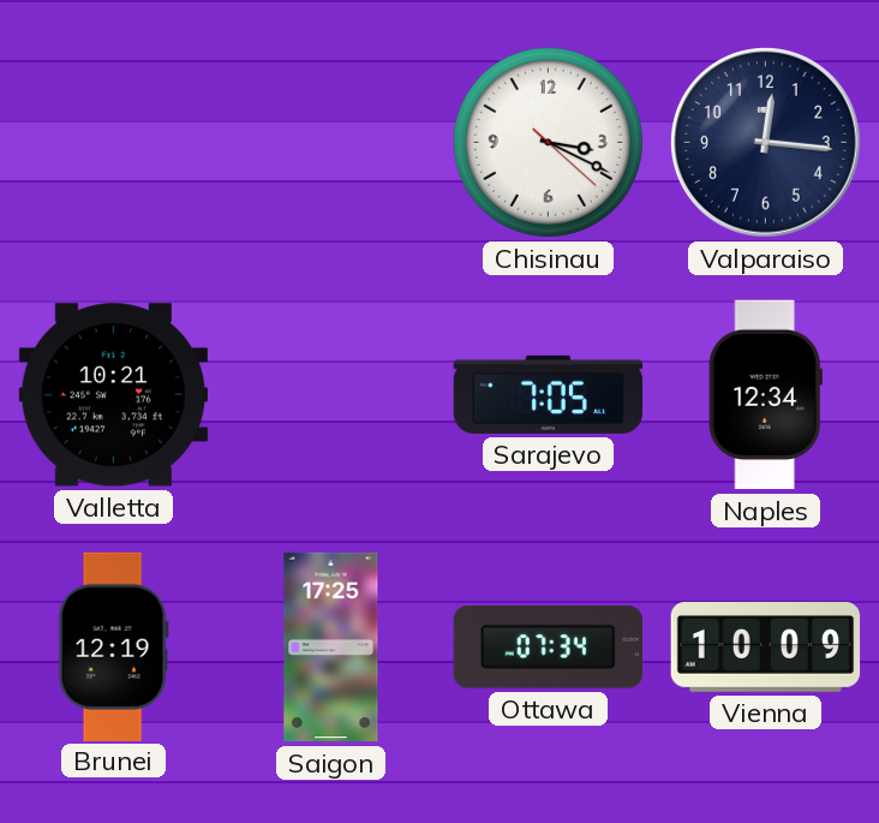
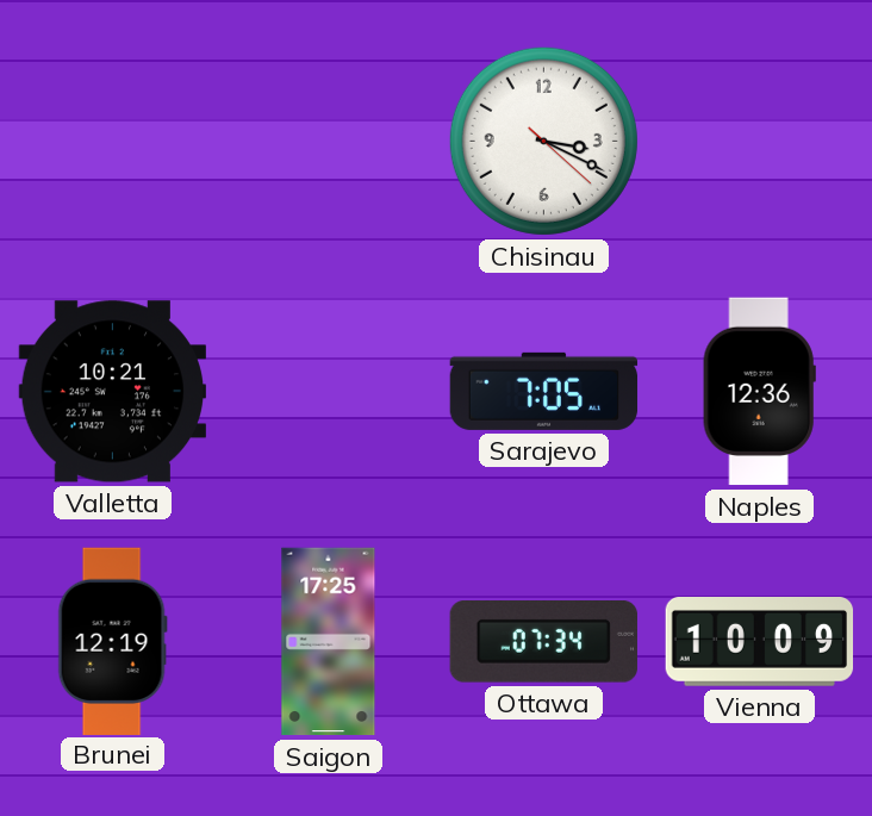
Valparaiso: 12:16 -> none
Naples: 12:34 -> 12:36
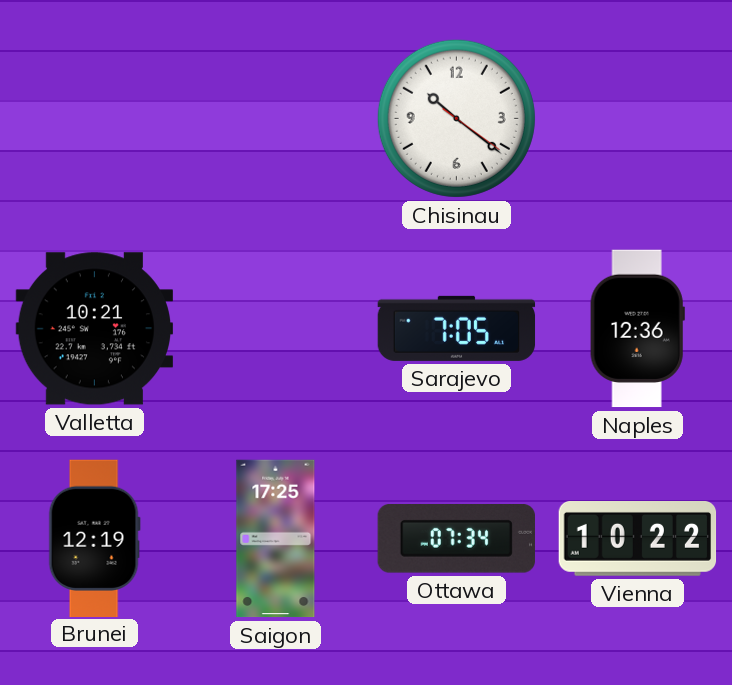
Chisinau: 3:19 -> 10:21
Vienna: 10:09 -> 10:22
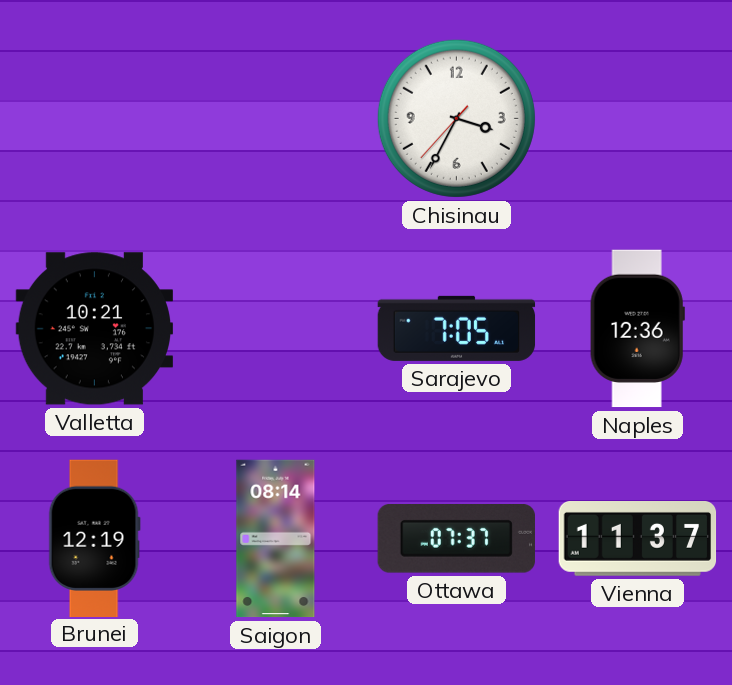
Chisinau: 10:21 -> 3:34
Saigon: 17:25 -> 08:14
Ottawa: 07:34 -> 07:37
Vienna: 10:22 -> 11:37
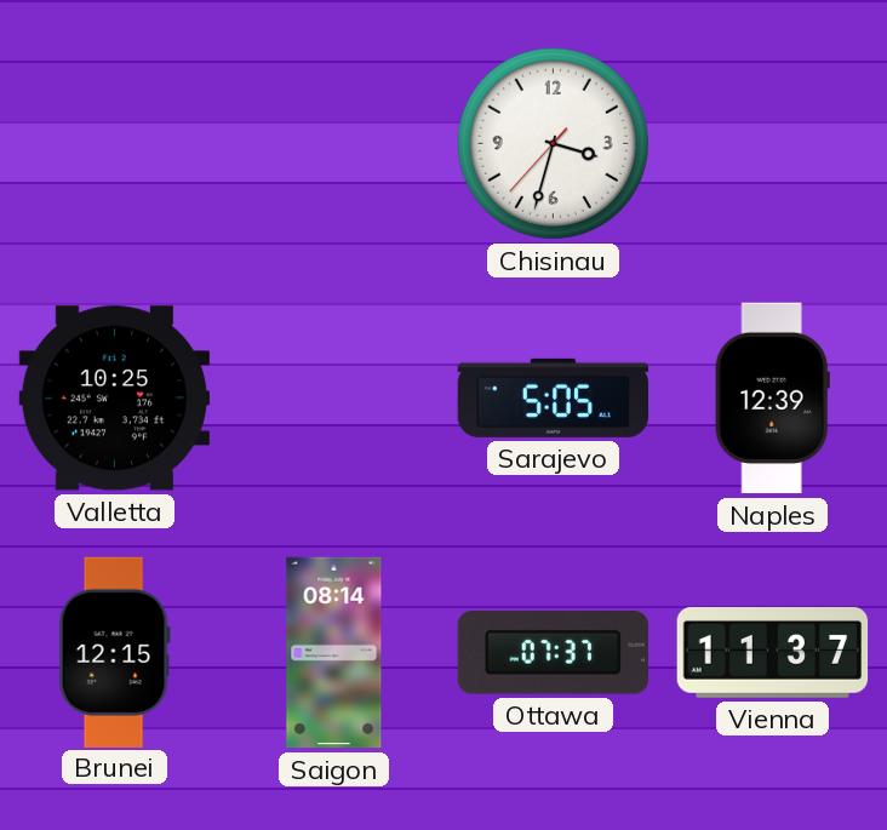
Chisinau: 3:34 -> 3:32
Valletta: 10:21 -> 10:25
Sarajevo: 7:05 -> 5:05
Naples: 12:36 -> 12:39
Brunei: 12:19 -> 12:15
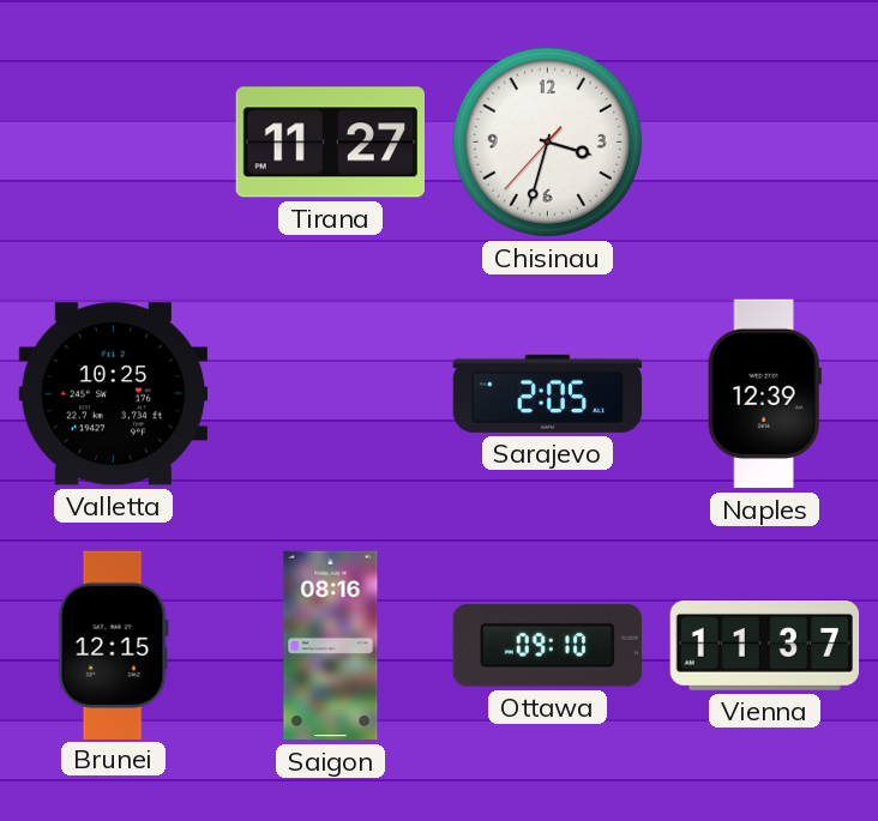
Tirana: none -> 11:27
Sarajevo: 5:05 -> 2:05
Saigon: 08:14 -> 08:16
Ottawa: 07:37 -> 09:10
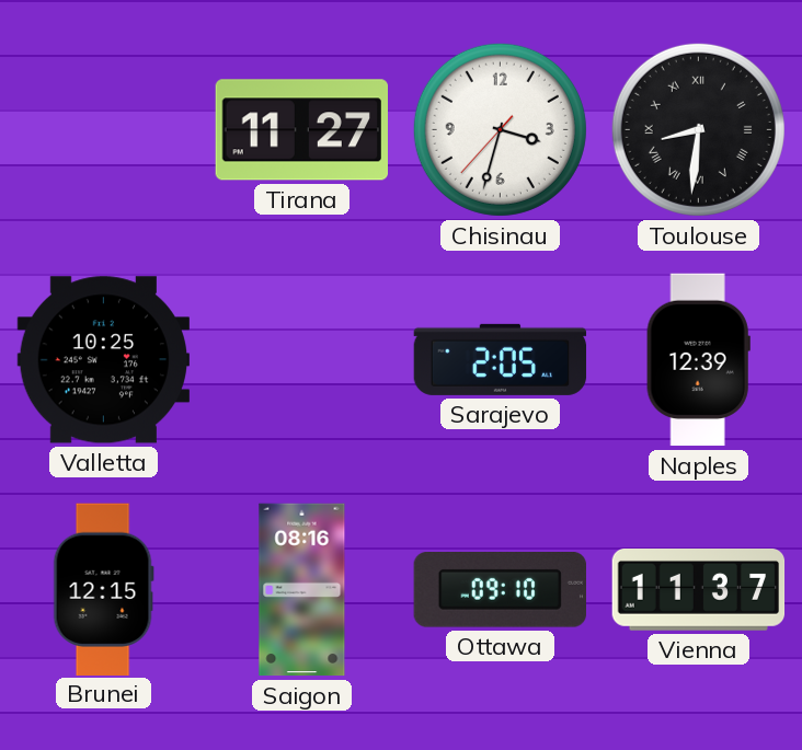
Toulouse: none -> 8:31
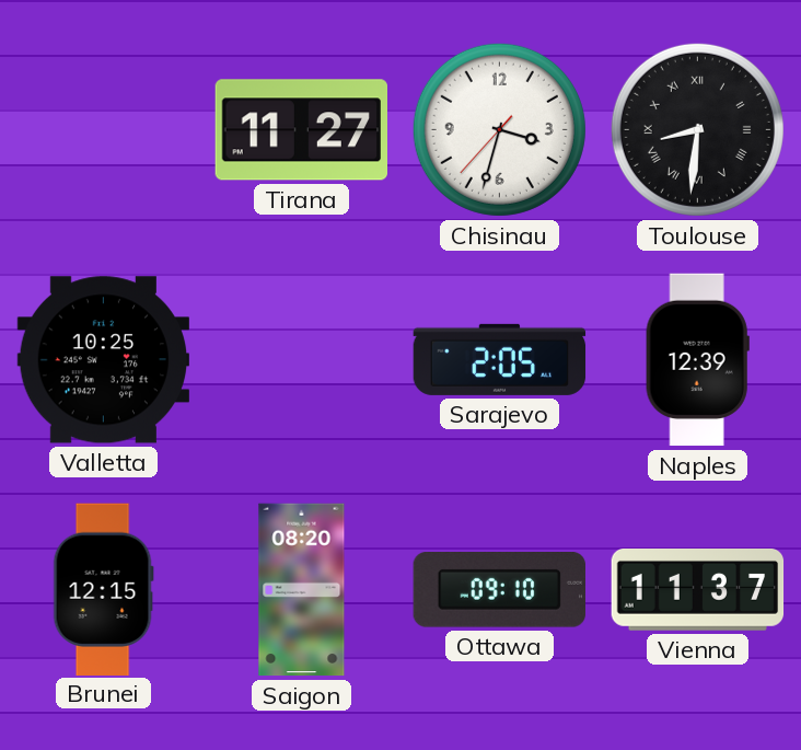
Saigon: 08:16 -> 08:20
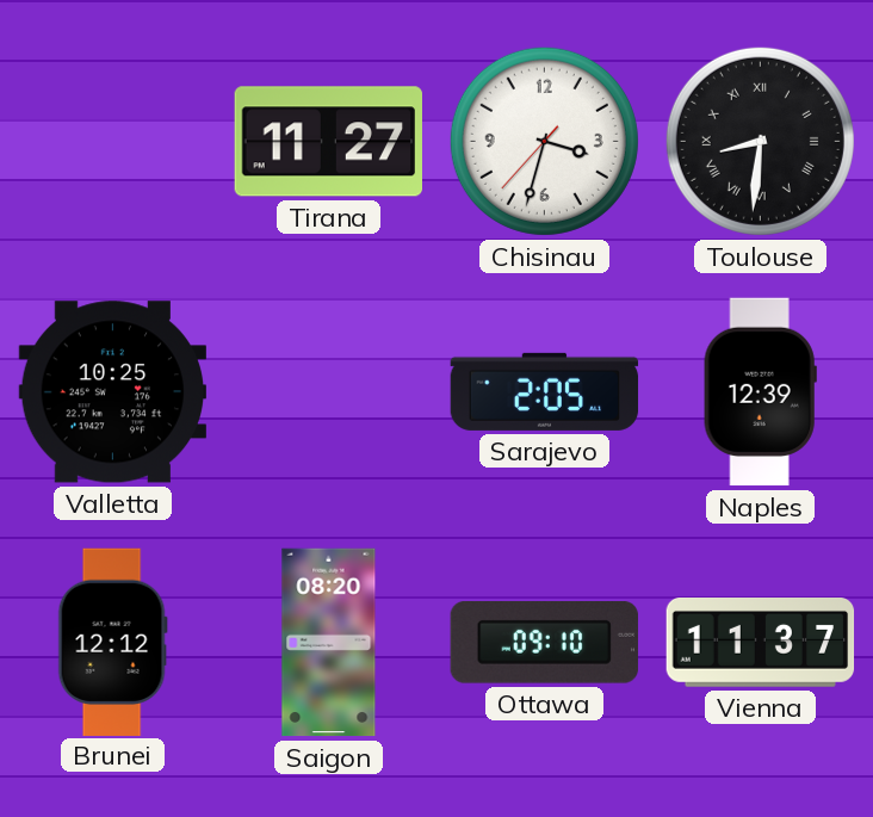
Brunei: 12:15 -> 12:12
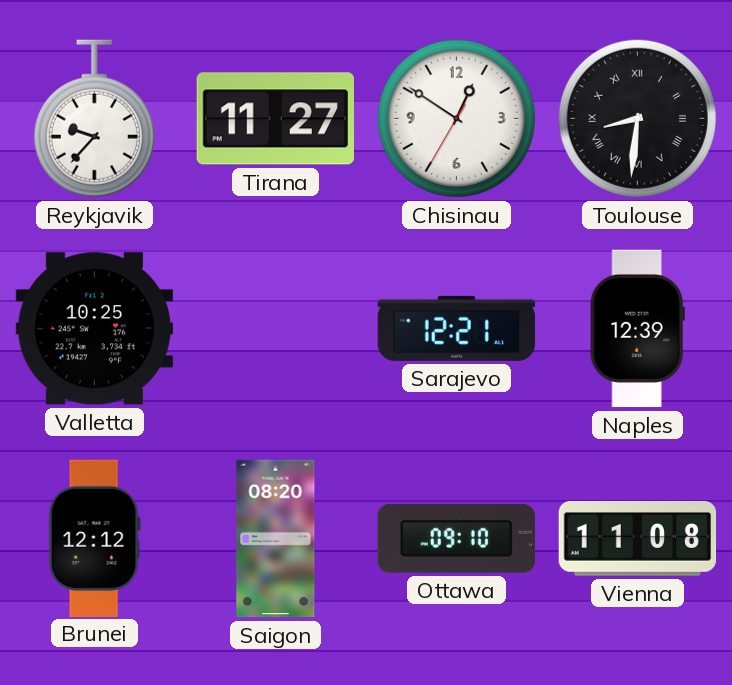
Reykjavik: none -> 9:37
Chisinau: 3:32 -> 12:50
Sarajevo: 2:05 -> 12:21
Vienna: 11:37 -> 11:08
